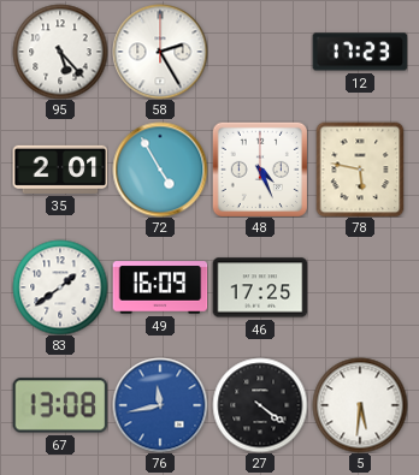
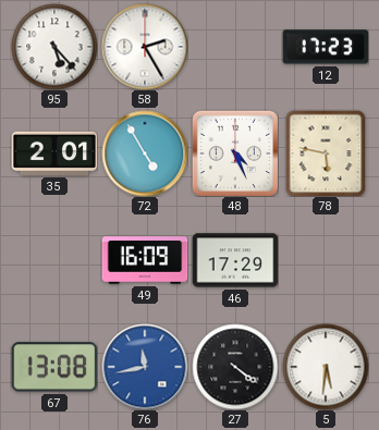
83: 1:39 -> none
46: 17:25 -> 17:29
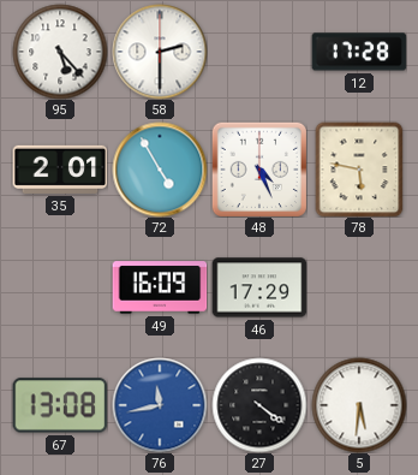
58: 2:25 -> 2:30
12: 17:23 -> 17:28
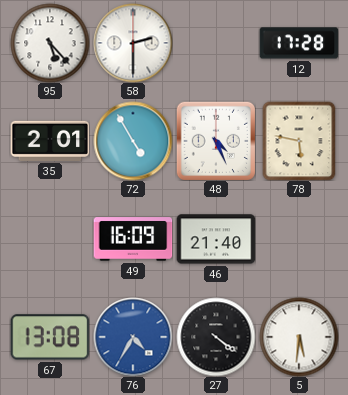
46: 17:29 -> 21:40
76: 11:43 -> 4:35
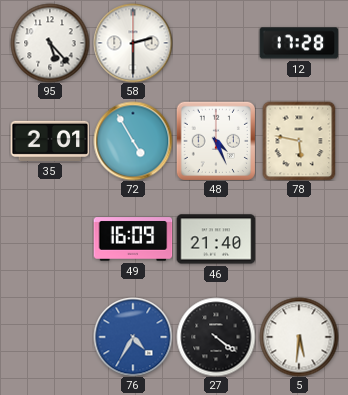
67: 13:08 -> none
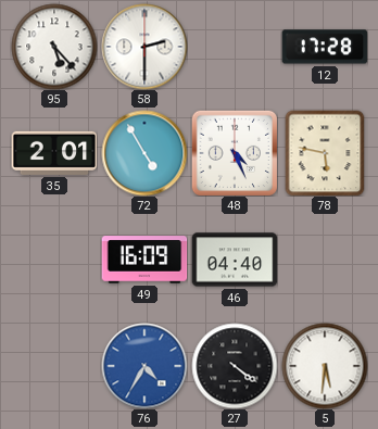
46: 21:40 -> 04:40
